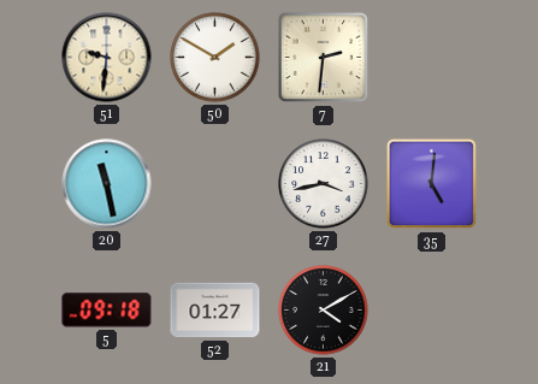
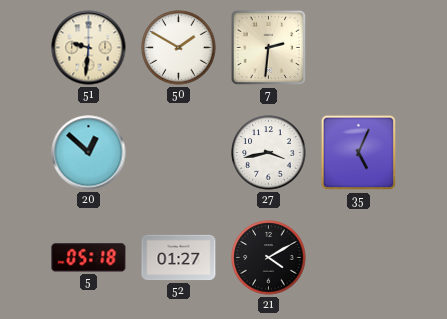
20: 11:28 -> 12:52
35: 5:01 -> 5:04
5: 09:18 -> 05:18
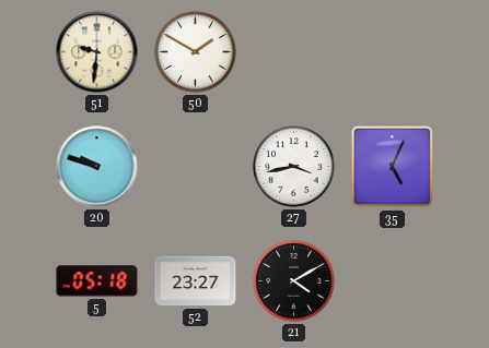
7: 2:31 -> none
20: 12:52 -> 9:48
52: 01:27 -> 23:27
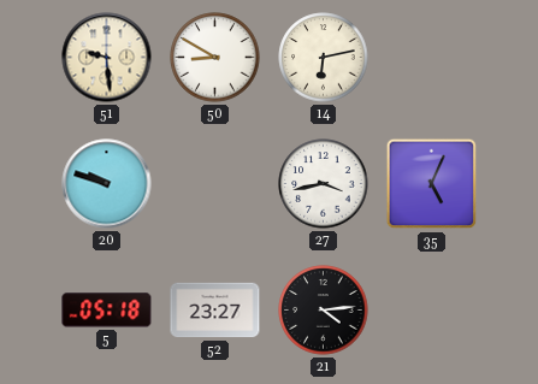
51: 9:31 -> 9:29
50: 1:50 -> 8:50
14: none -> 6:13
21: 4:10 -> 4:14
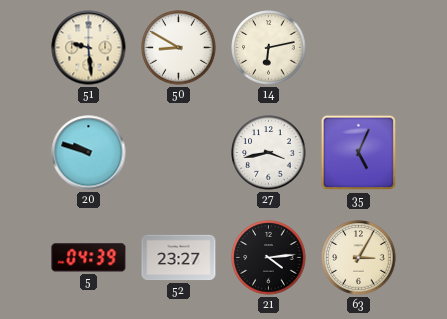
5: 05:18 -> 04:39
63: none -> 3:05
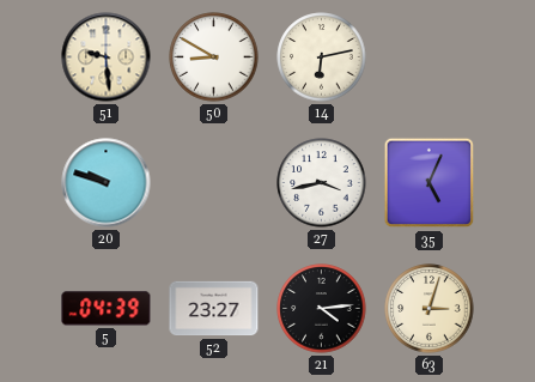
63: 3:05 -> 3:03
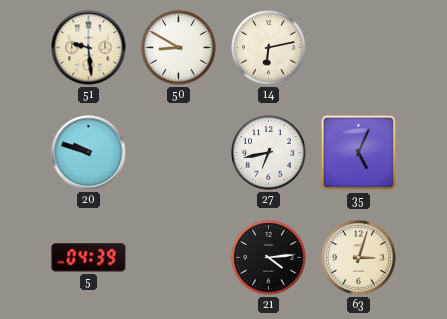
27: 3:43 -> 6:43
52: 23:27 -> none
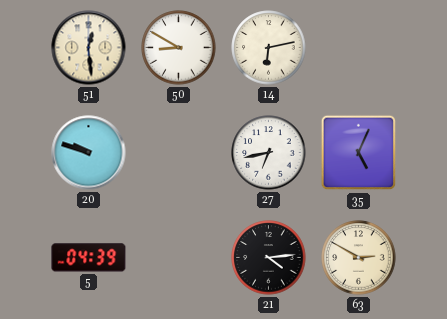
51: 9:29 -> 12:29
63: 3:03 -> 2:50
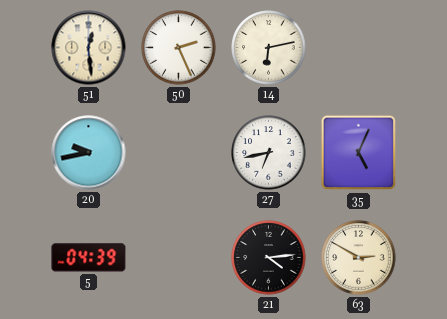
50: 8:50 -> 2:26
20: 9:48 -> 9:43
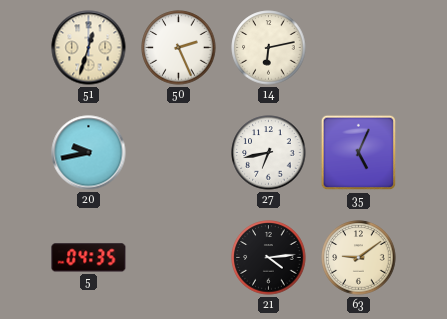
51: 12:29 -> 12:33
5: 04:39 -> 04:35
63: 2:50 -> 9:09
